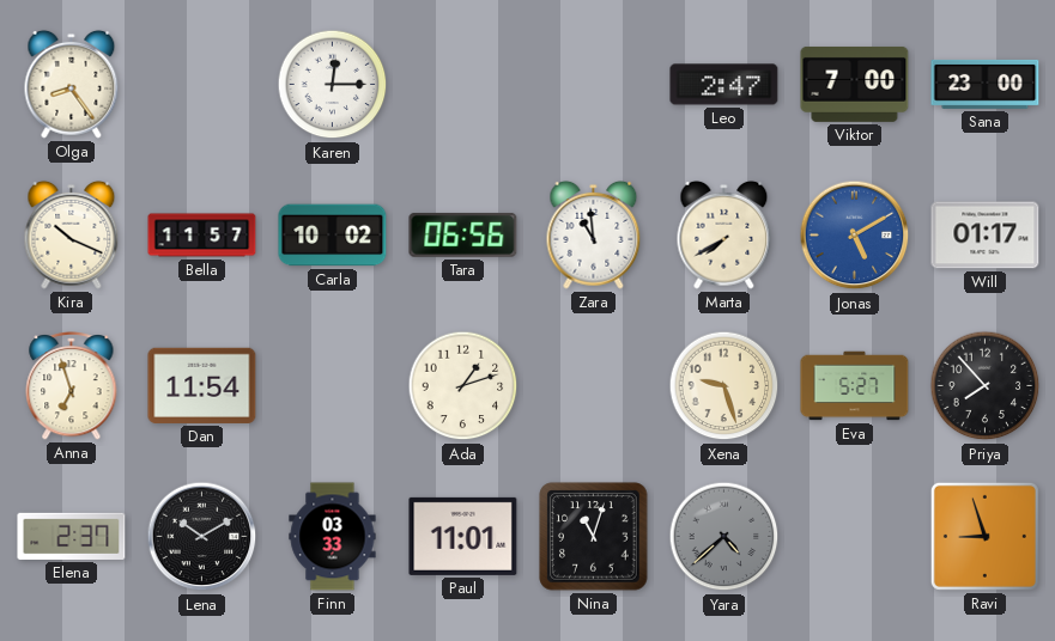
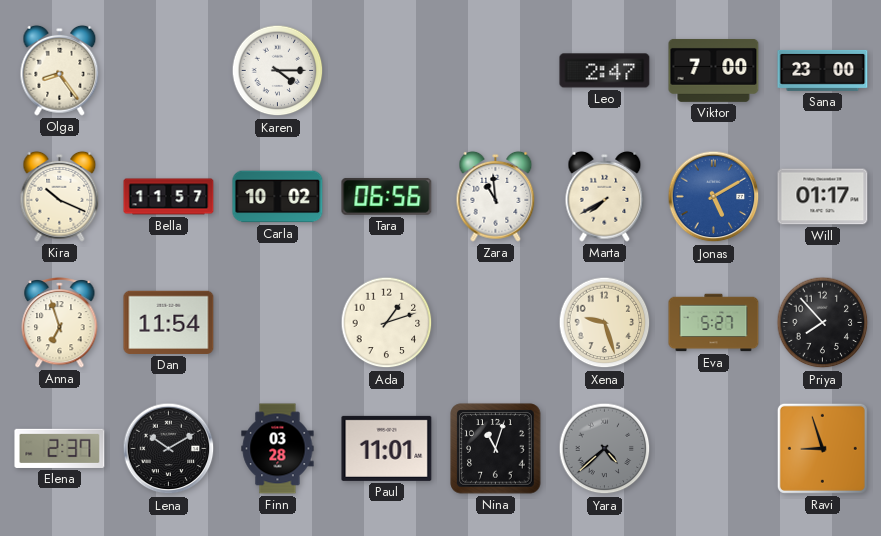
Karen: 12:15 -> 4:15
Finn: 03:33 -> 03:28
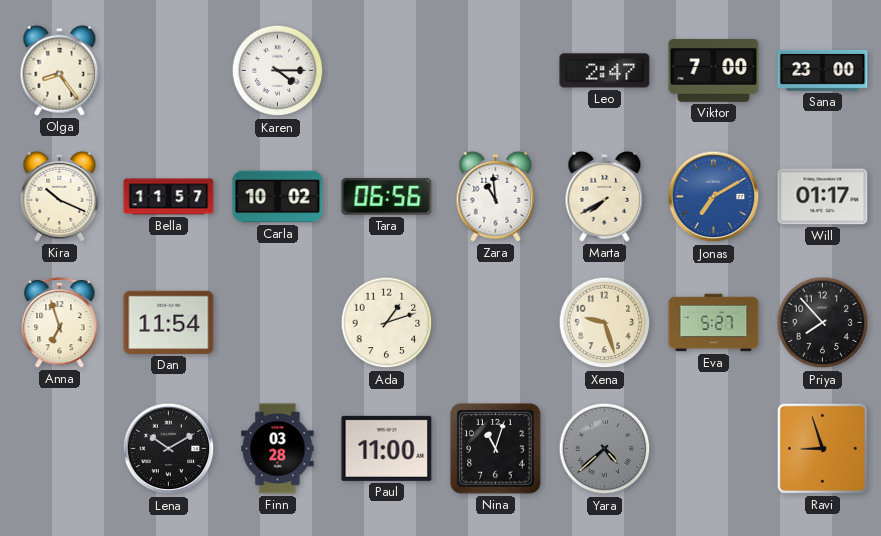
Jonas: 5:10 -> 7:10
Elena: 2:37 -> none
Paul: 11:01 -> 11:00
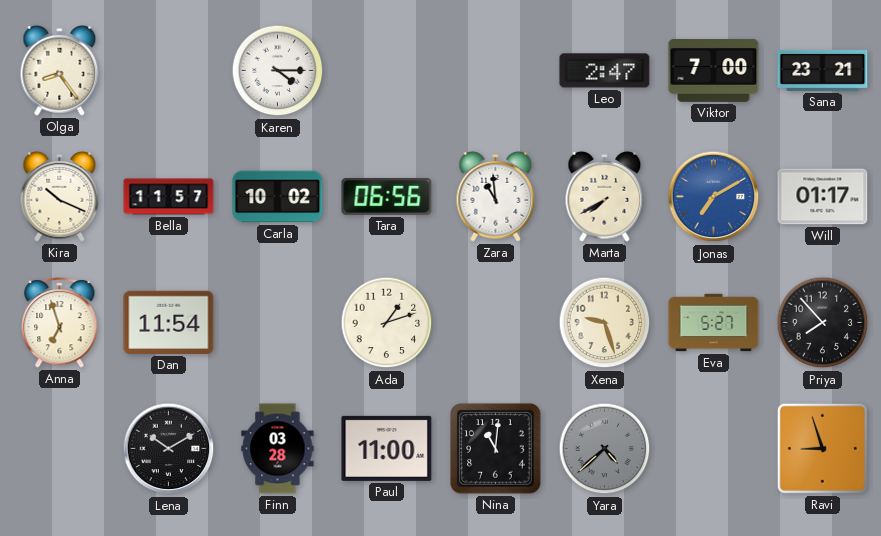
Sana: 23:00 -> 23:21
Nina: 11:03 -> 11:01
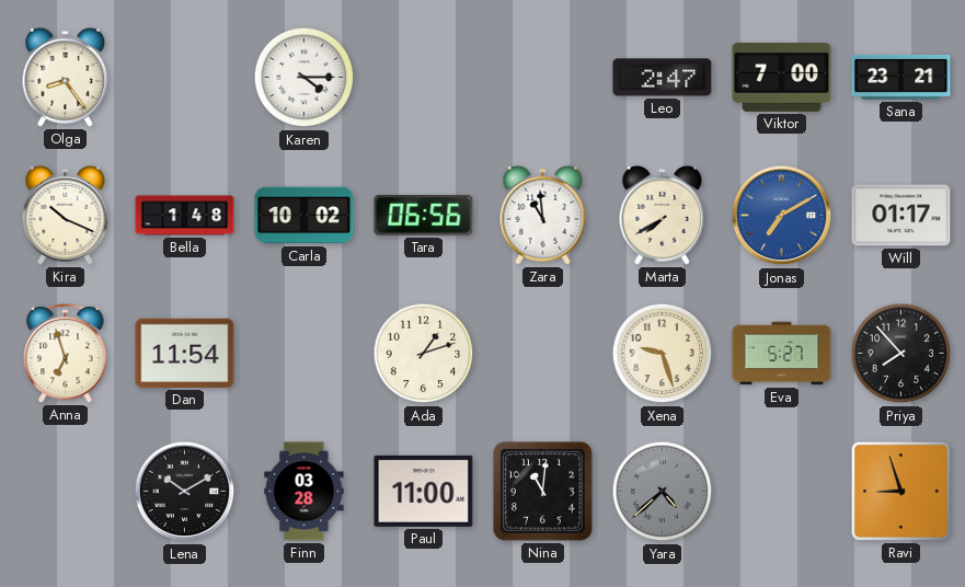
Bella: 11:57 -> 1:48
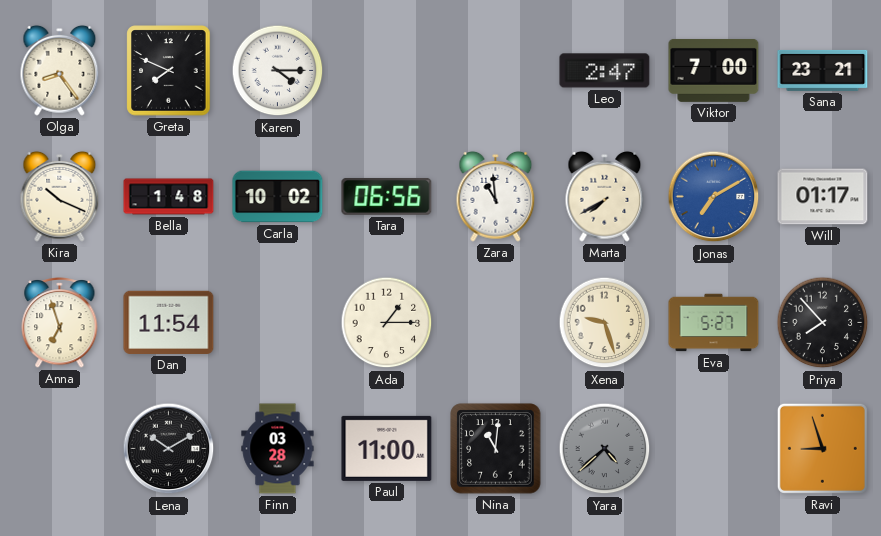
Greta: none -> 7:49
Ada: 1:12 -> 1:15
